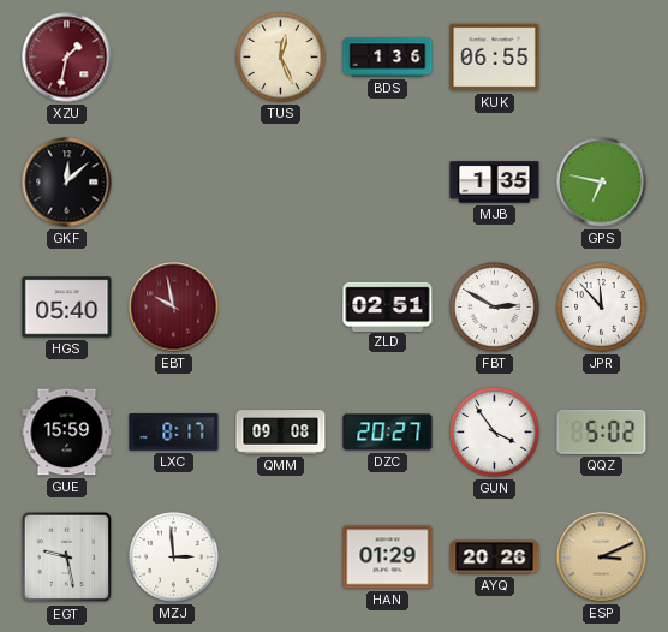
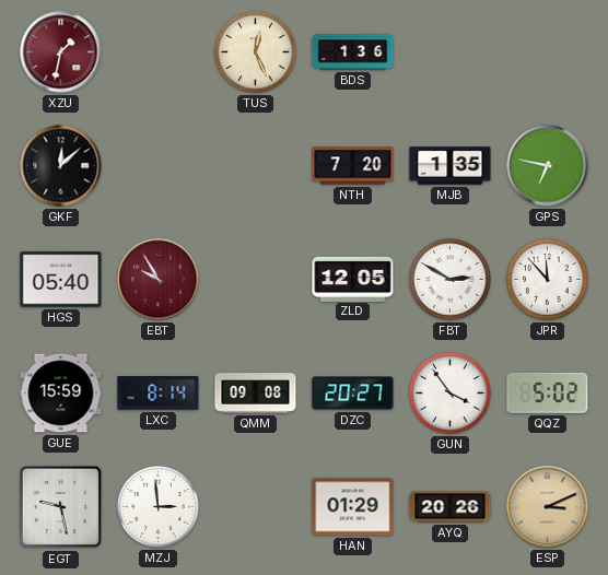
KUK: 06:55 -> none
NTH: none -> 7:20
EBT: 9:58 -> 9:55
ZLD: 02:51 -> 12:05
LXC: 8:17 -> 8:14
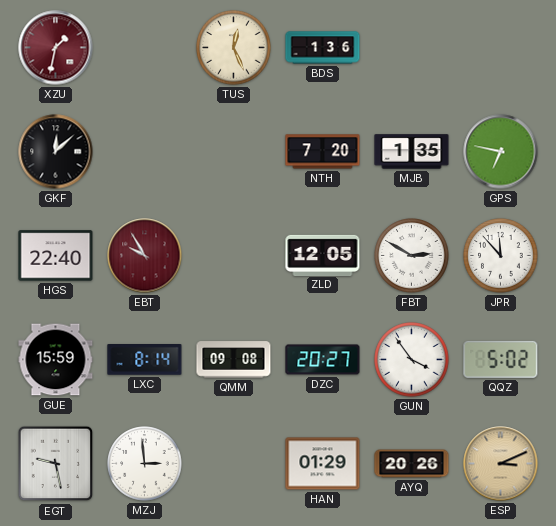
HGS: 05:40 -> 22:40
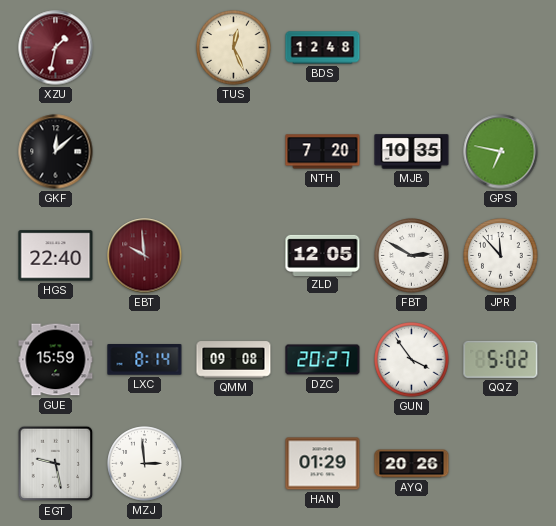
BDS: 1:36 -> 12:48
MJB: 1:35 -> 10:35
EBT: 9:55 -> 9:59
ESP: 3:11 -> none
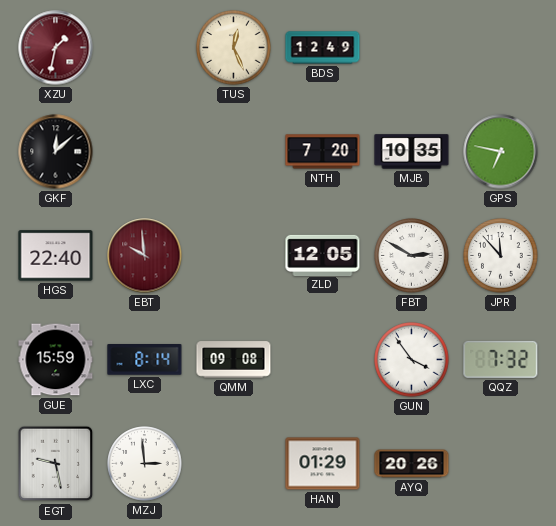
BDS: 12:48 -> 12:49
DZC: 20:27 -> none
QQZ: 5:02 -> 7:32
